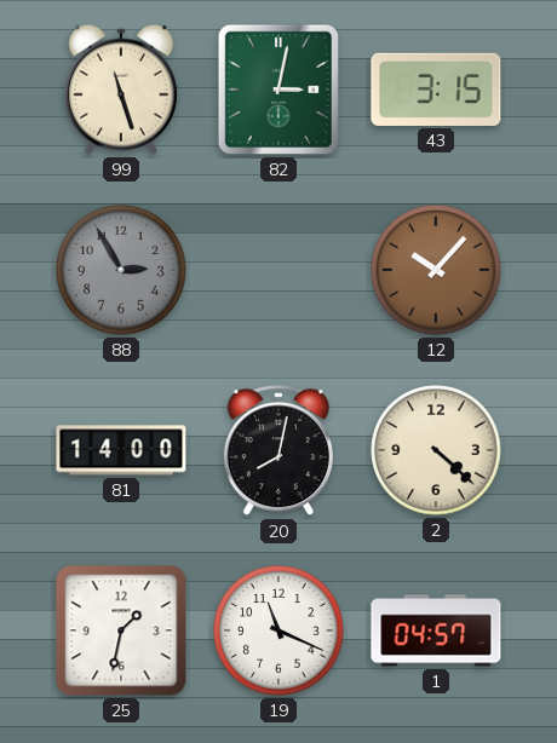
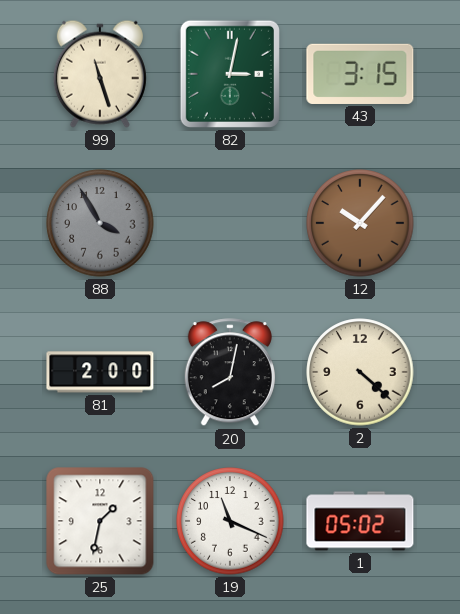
88: 2:55 -> 3:55
81: 14:00 -> 2:00
1: 04:57 -> 05:02
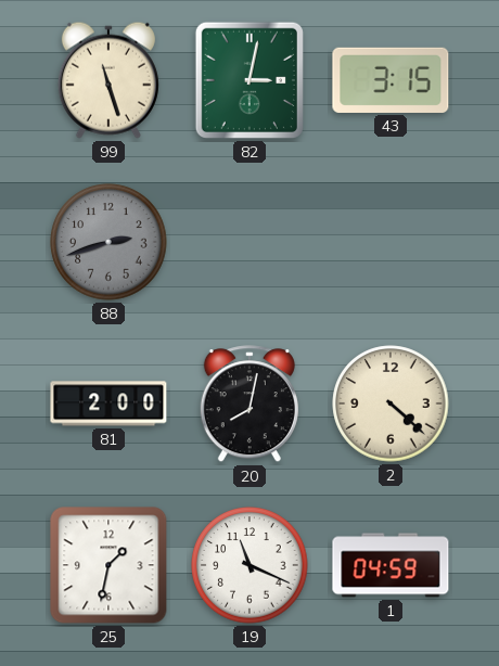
88: 3:55 -> 2:42
12: 10:07 -> none
1: 05:02 -> 04:59
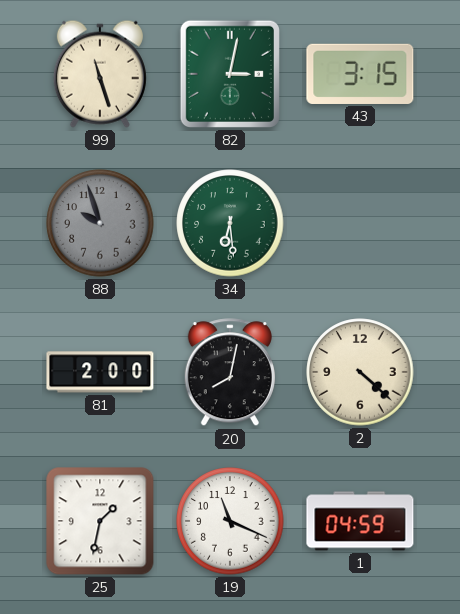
88: 2:42 -> 9:57
34: none -> 6:29
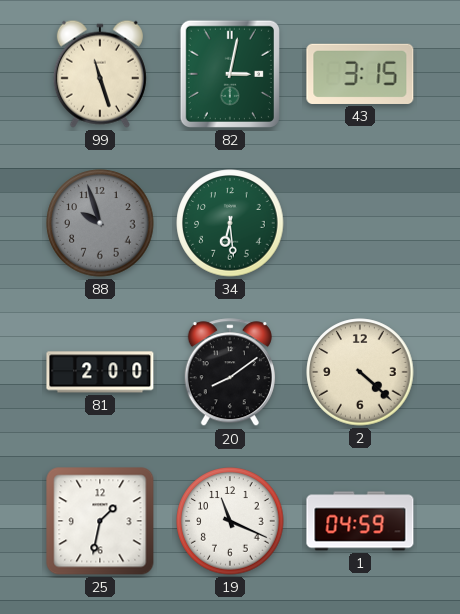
20: 8:02 -> 8:09
